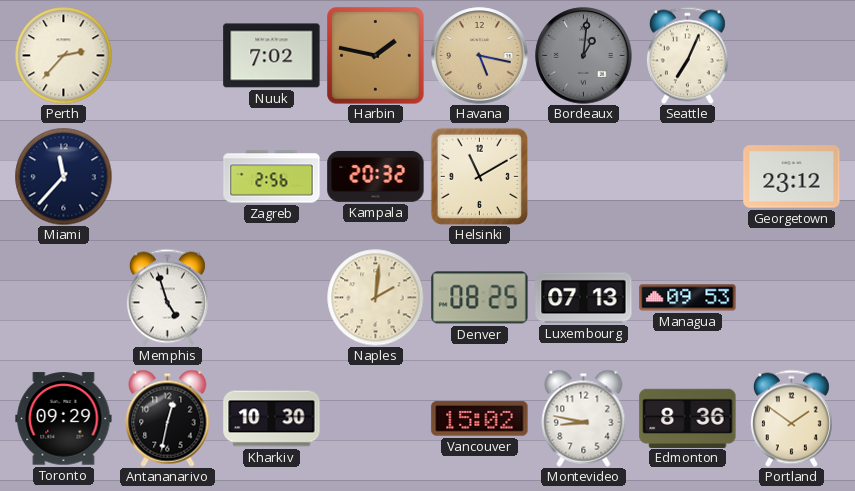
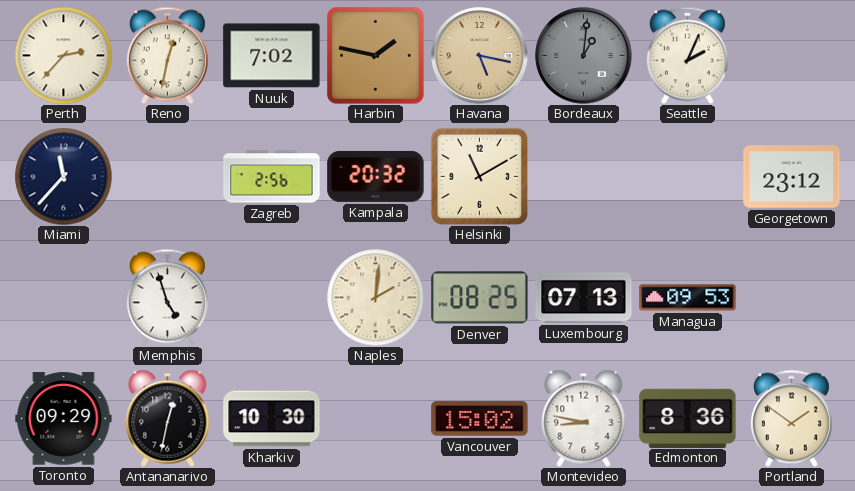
Reno: none -> 12:32
Seattle: 7:04 -> 2:04
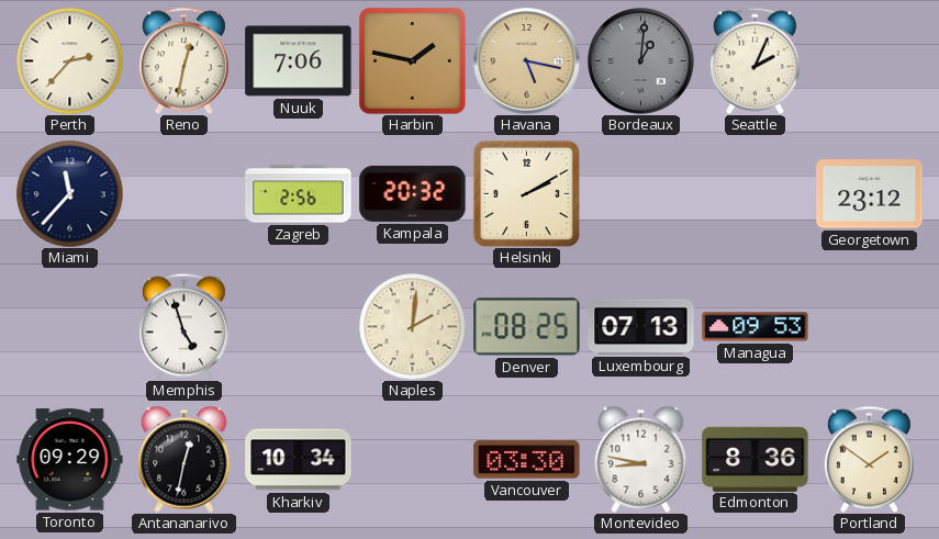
Nuuk: 7:02 -> 7:06
Helsinki: 11:10 -> 2:10
Kharkiv: 10:30 -> 10:34
Vancouver: 15:02 -> 03:30
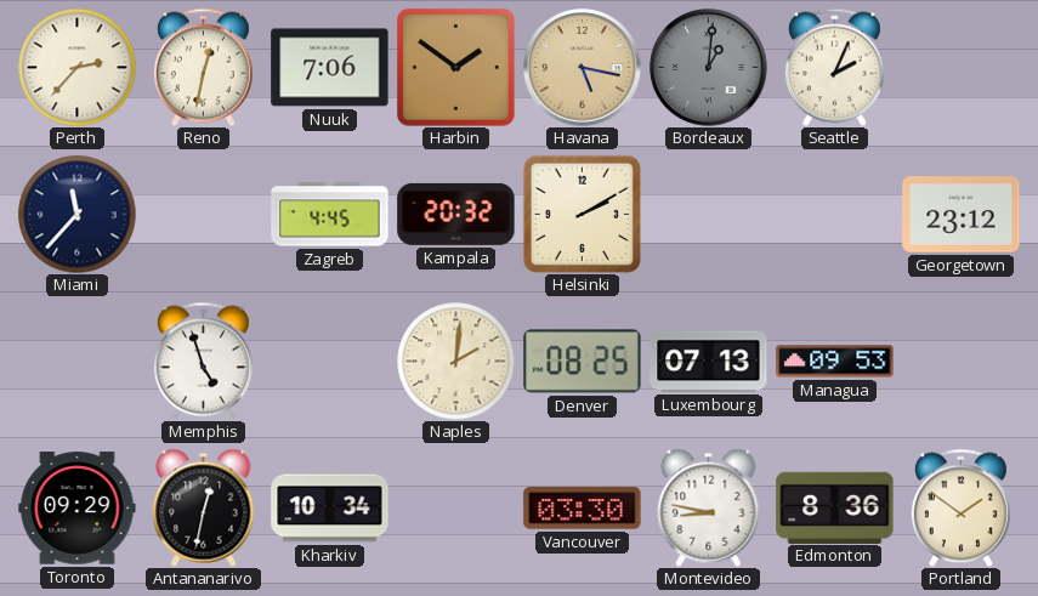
Harbin: 1:47 -> 1:51
Zagreb: 2:56 -> 4:45
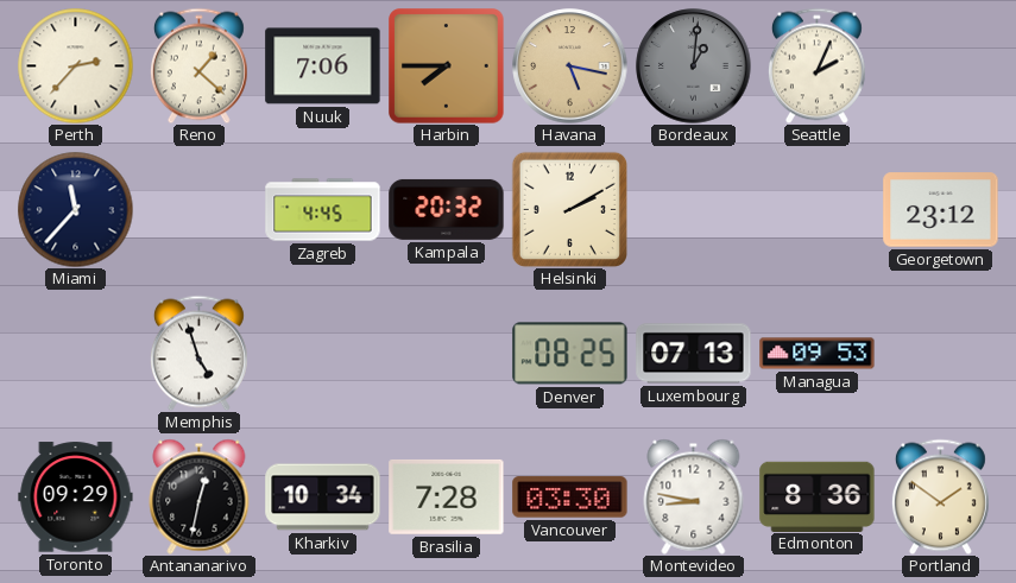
Reno: 12:32 -> 1:22
Harbin: 1:51 -> 7:45
Naples: 2:01 -> none
Brasilia: none -> 7:28
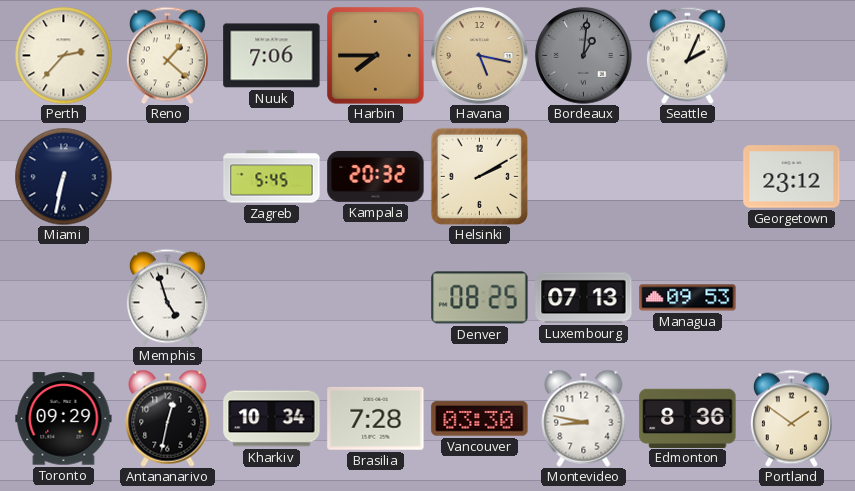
Miami: 11:37 -> 6:32
Zagreb: 4:45 -> 5:45
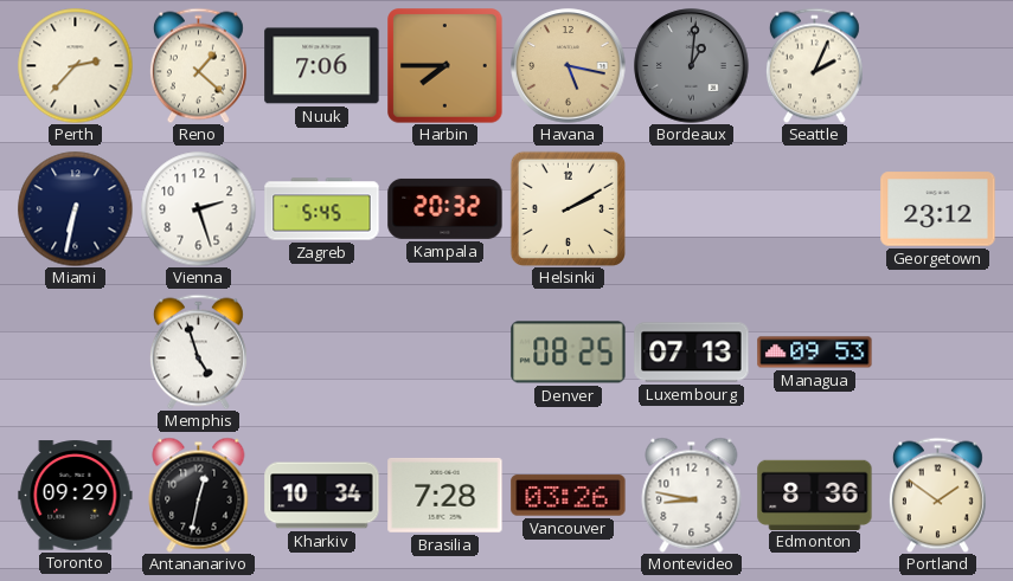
Vienna: none -> 2:27
Vancouver: 03:30 -> 03:26
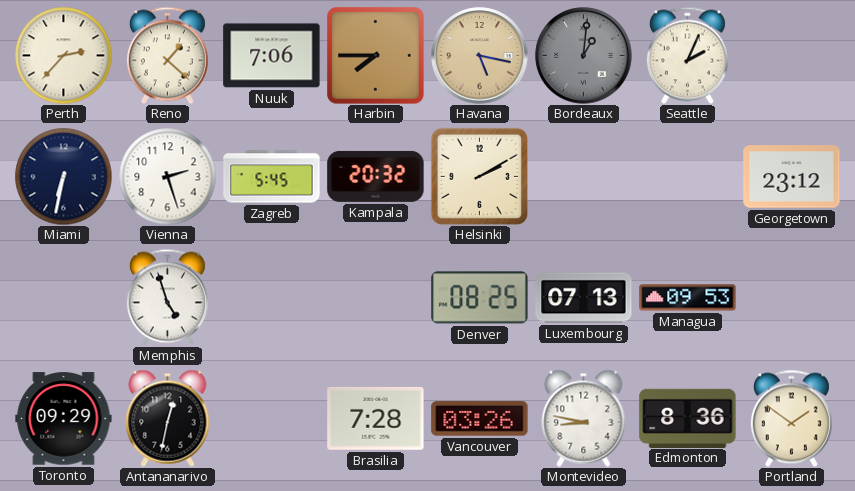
Kharkiv: 10:34 -> none
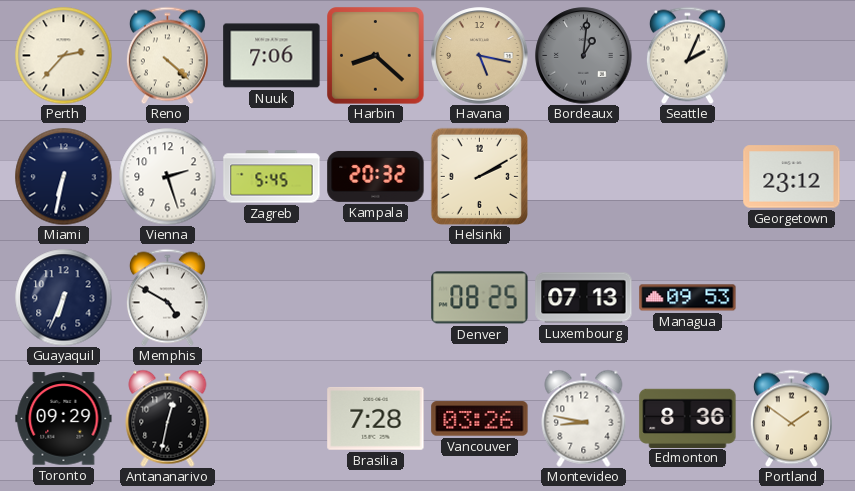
Reno: 1:22 -> 4:22
Harbin: 7:45 -> 8:22
Guayaquil: none -> 6:34
Memphis: 4:57 -> 4:50
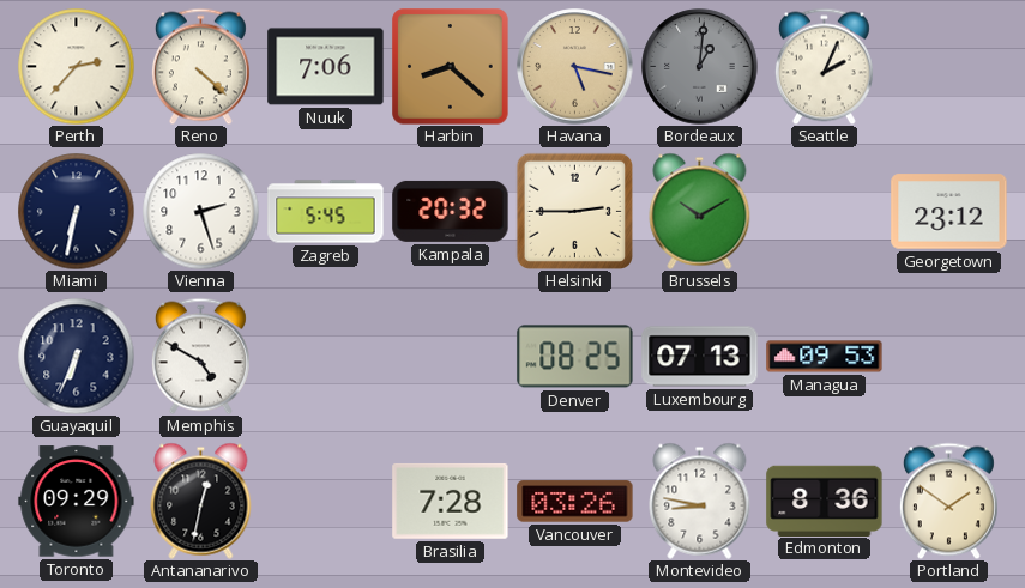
Helsinki: 2:10 -> 2:45
Brussels: none -> 10:10
